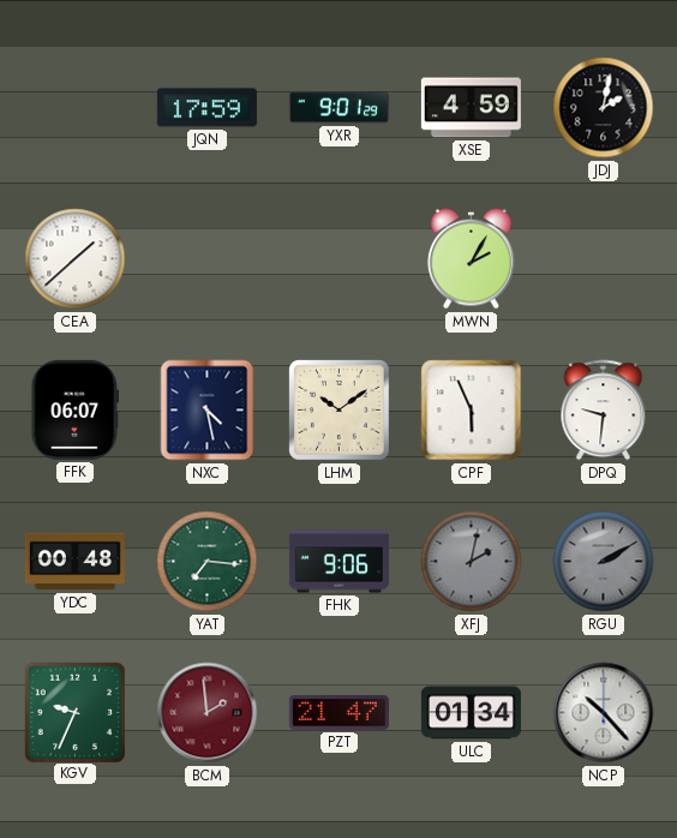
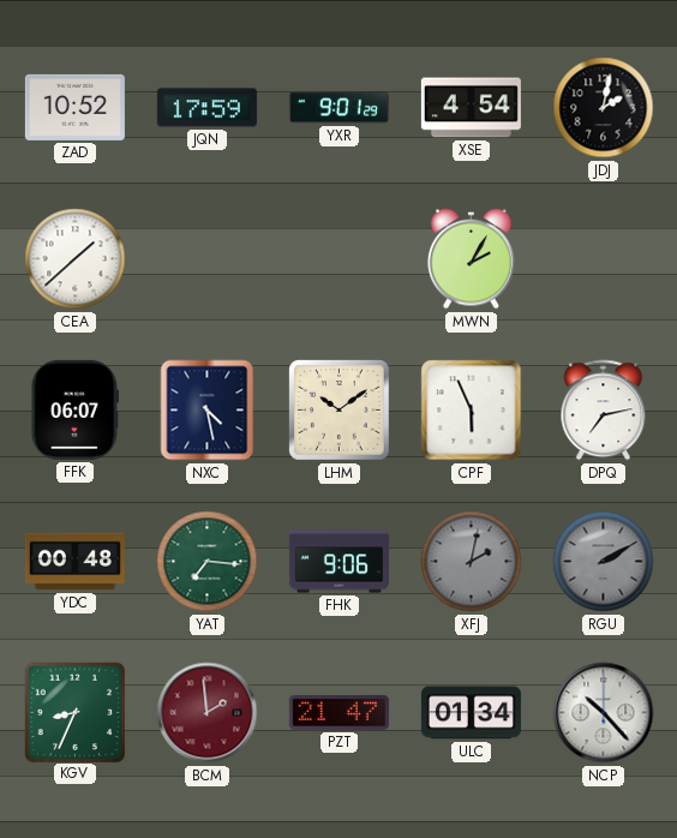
ZAD: none -> 10:52
XSE: 4:59 -> 4:54
DPQ: 9:31 -> 7:13
KGV: 9:34 -> 8:34
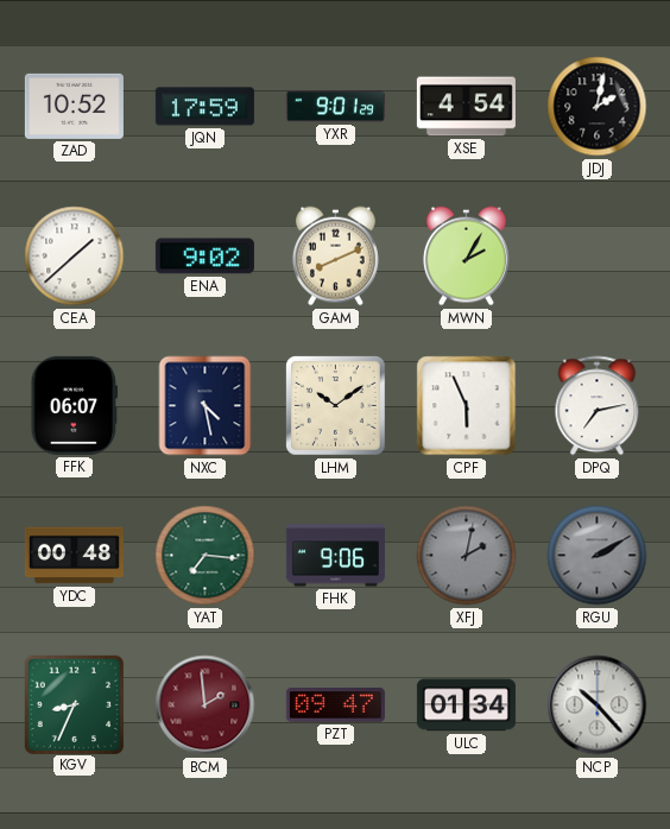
ENA: none -> 9:02
GAM: none -> 8:11
PZT: 21:47 -> 09:47
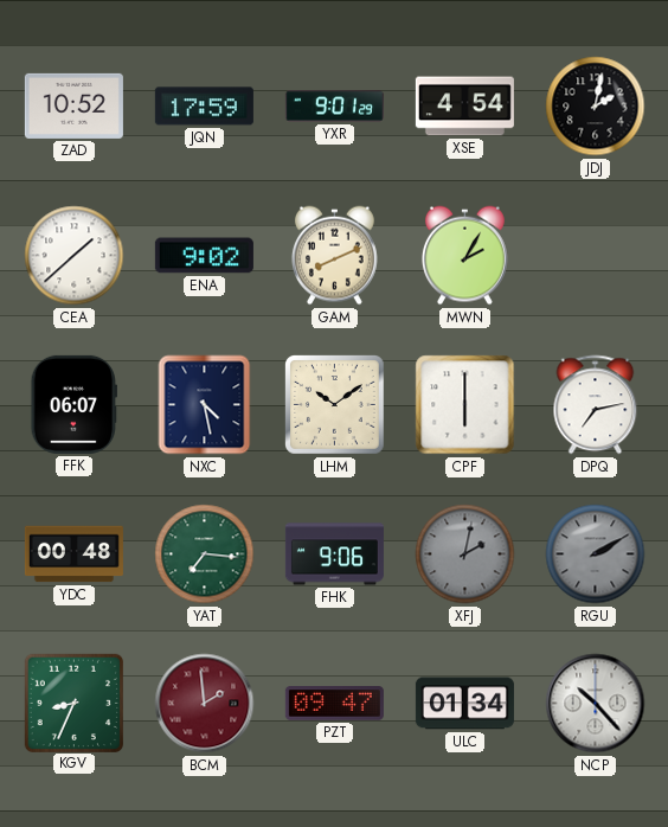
CPF: 5:56 -> 6:00
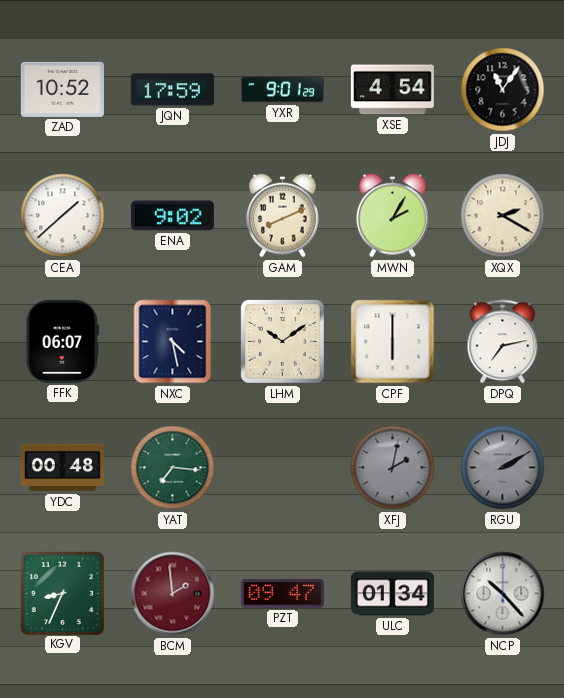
JDJ: 2:02 -> 11:06
XQX: none -> 2:20
FHK: 9:06 -> none
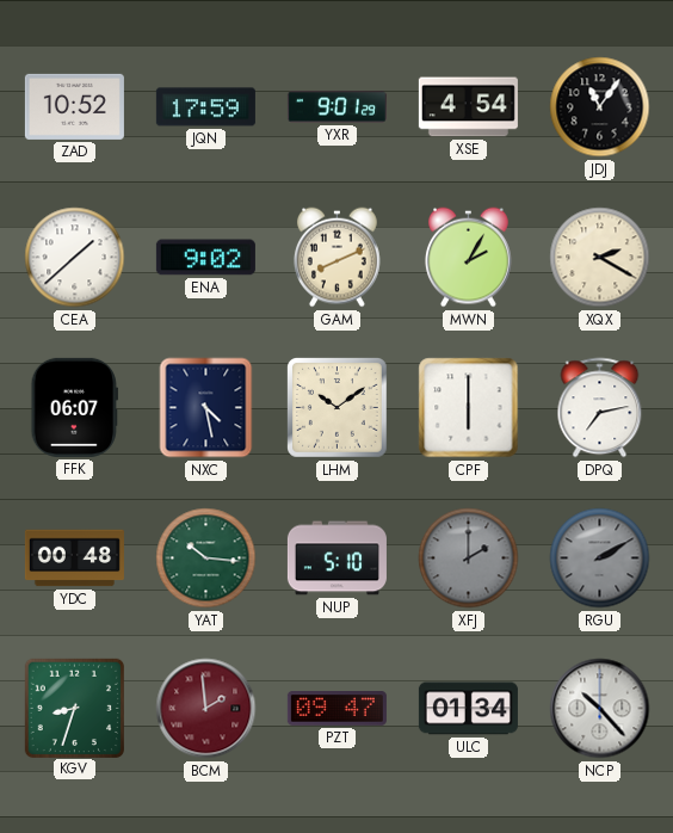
YAT: 7:16 -> 10:16
NUP: none -> 5:10
XFJ: 2:02 -> 2:00
KGV: 8:34 -> 8:33
